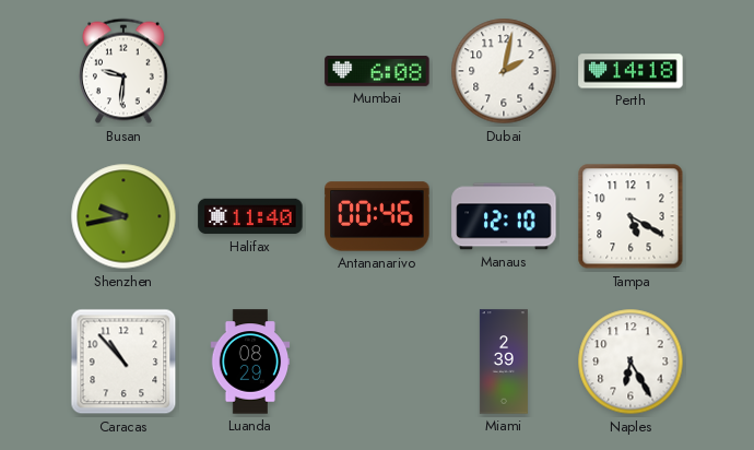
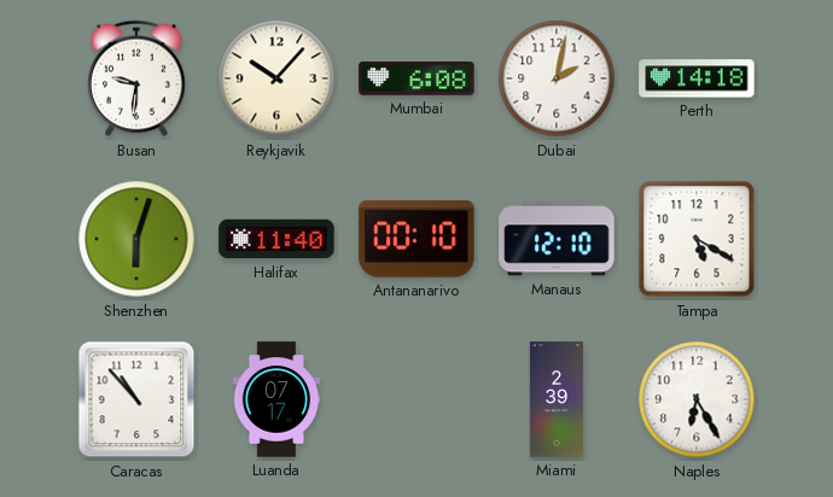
Reykjavik: none -> 10:07
Shenzhen: 9:43 -> 6:03
Antananarivo: 00:46 -> 00:10
Luanda: 08:29 -> 07:17
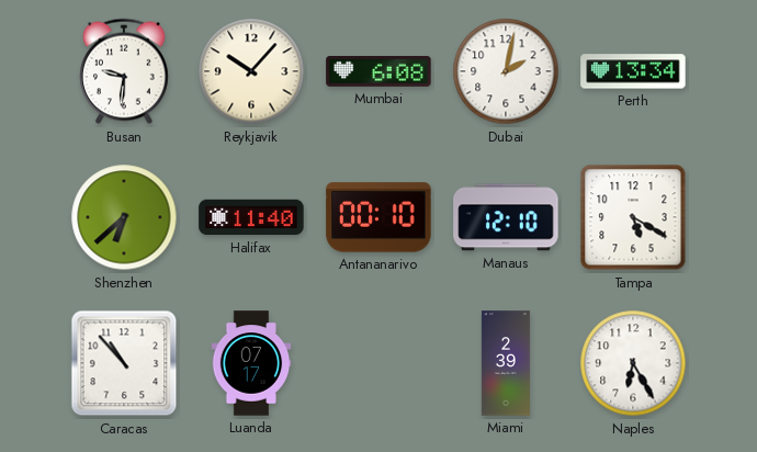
Perth: 14:18 -> 13:34
Shenzhen: 6:03 -> 6:38
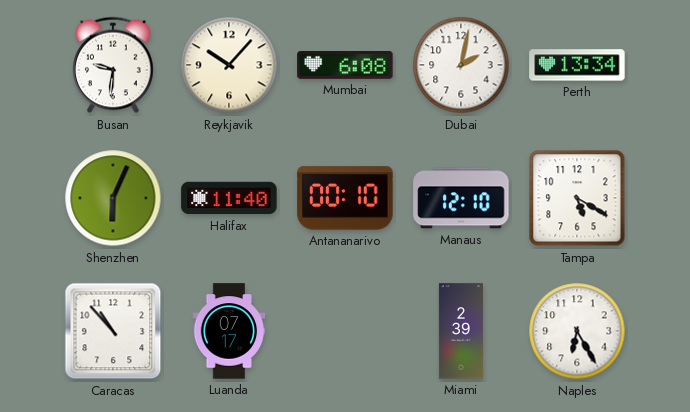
Shenzhen: 6:38 -> 6:04
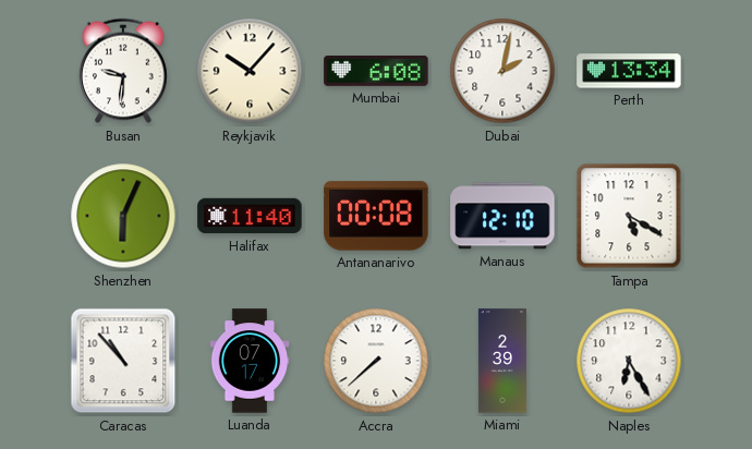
Antananarivo: 00:10 -> 00:08
Accra: none -> 7:38
